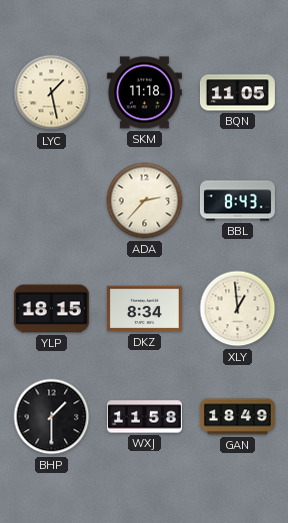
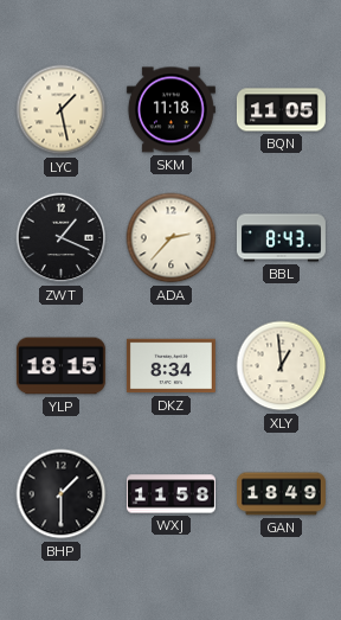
ZWT: none -> 1:19
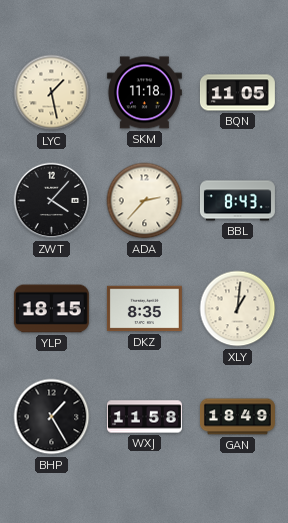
ZWT: 1:19 -> 4:07
DKZ: 8:34 -> 8:35
XLY: 12:59 -> 1:01
BHP: 1:30 -> 1:25
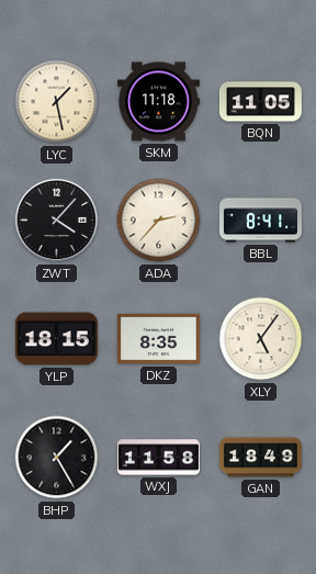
BBL: 8:43 -> 8:41
XLY: 1:01 -> 5:06
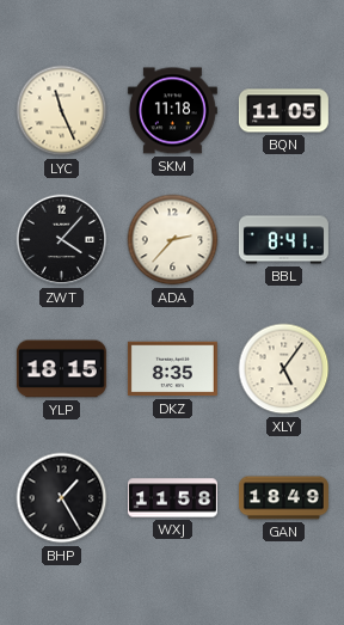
LYC: 1:28 -> 11:26
